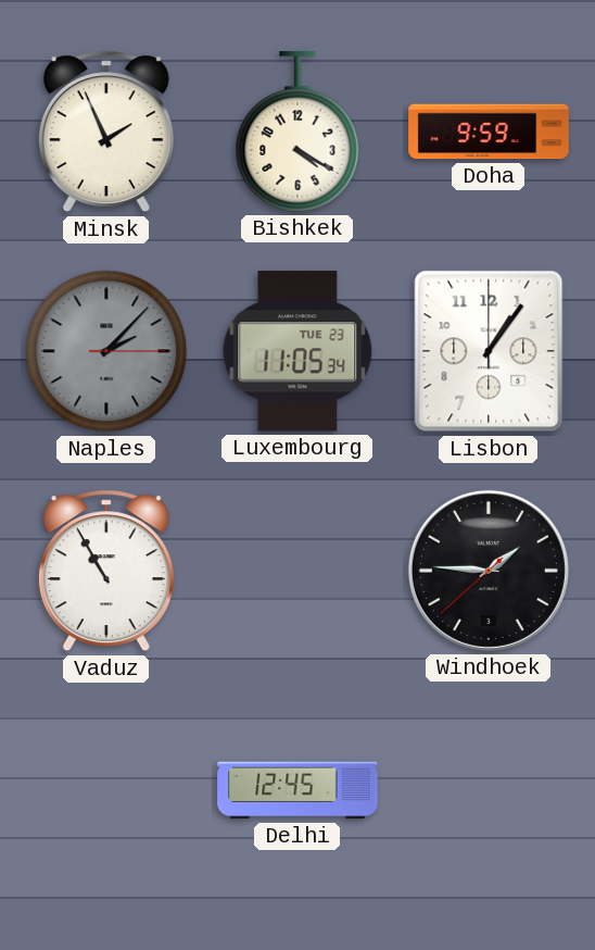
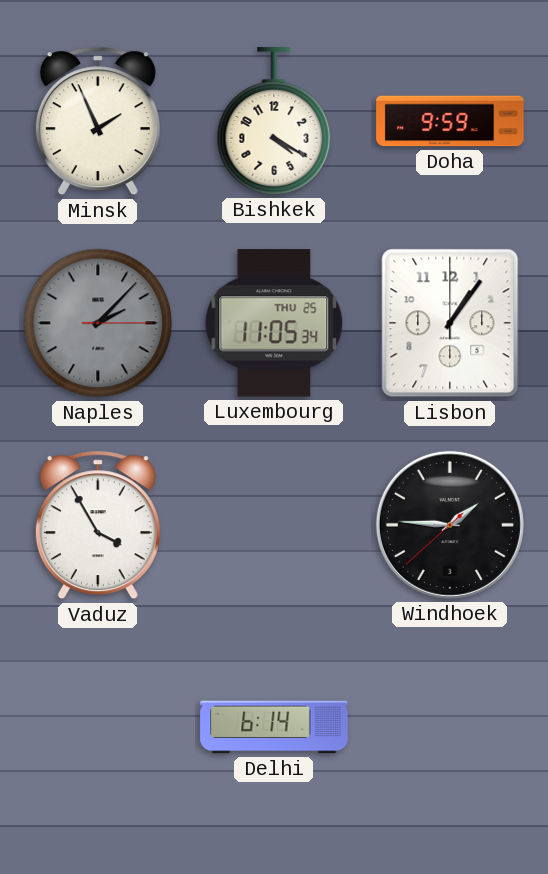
Luxembourg date: TUE 23 -> THU 25
Vaduz: 10:55 -> 3:55
Delhi: 12:45 -> 6:14
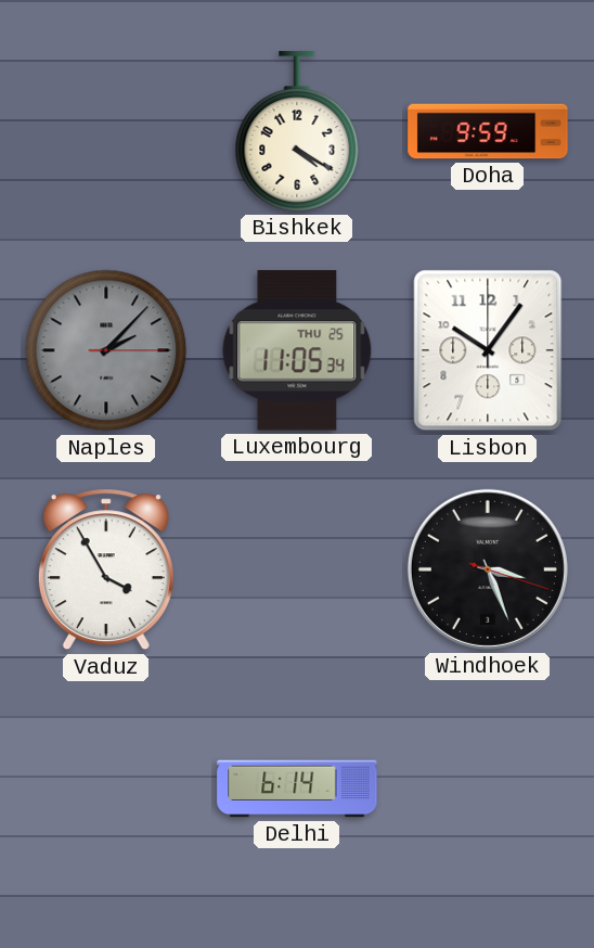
Minsk: 1:56 -> none
Lisbon: 1:06 -> 10:06
Windhoek: 1:45 -> 3:26
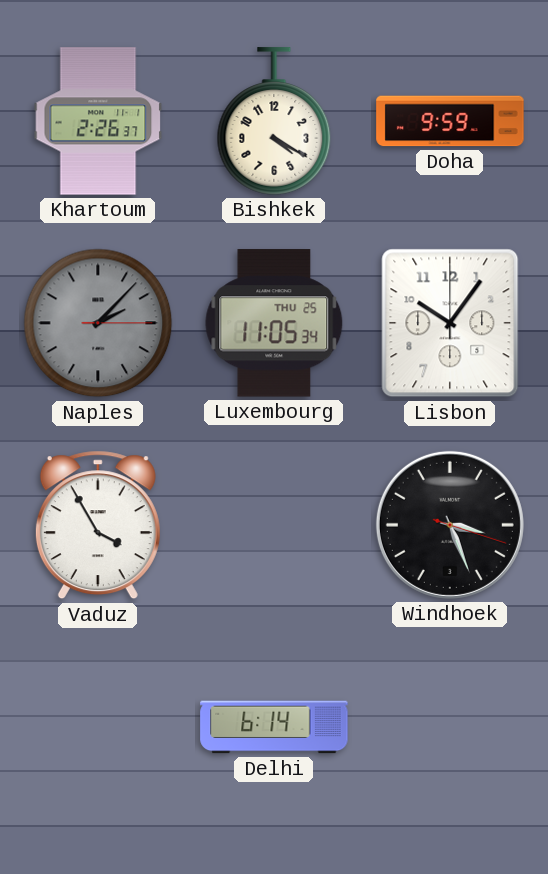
Khartoum: none -> 2:26
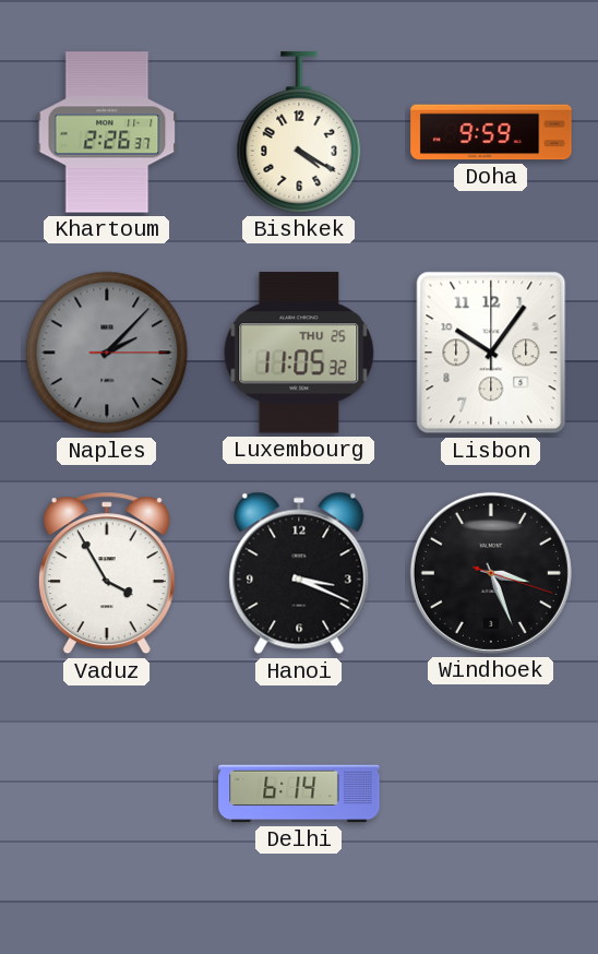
Luxembourg: 11:05:34 -> 11:05:32
Hanoi: none -> 3:19
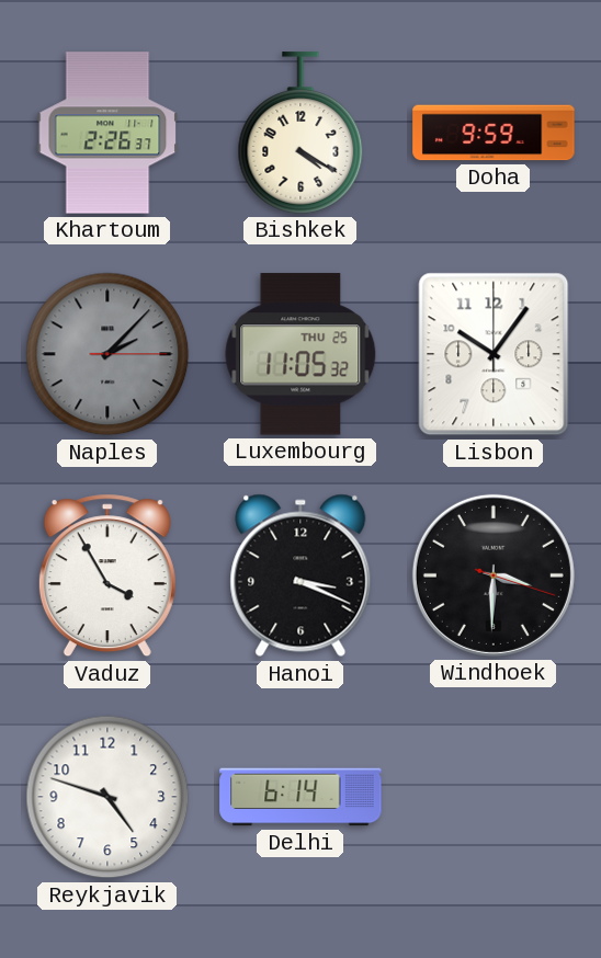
Windhoek: 3:26 -> 3:30
Reykjavik: none -> 4:48
